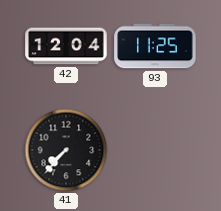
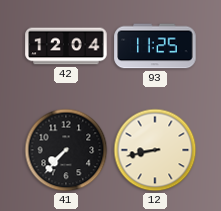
12: none -> 8:43
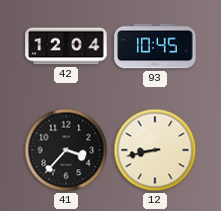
93: 11:25 -> 10:45
41: 7:37 -> 3:37
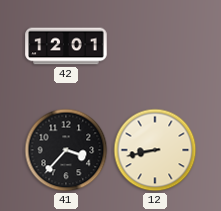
42: 12:04 -> 12:01
93: 10:45 -> none
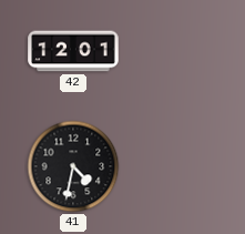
41: 3:37 -> 4:32
12: 8:43 -> none
